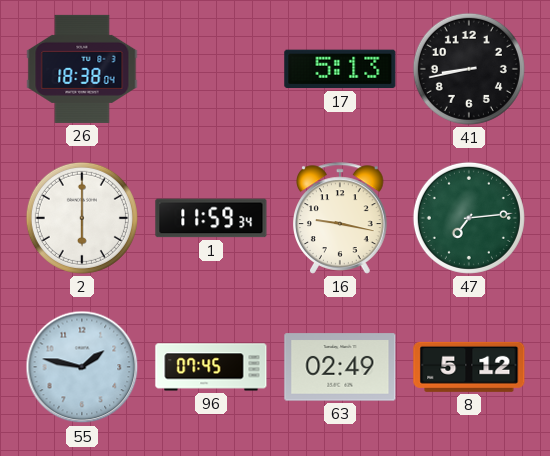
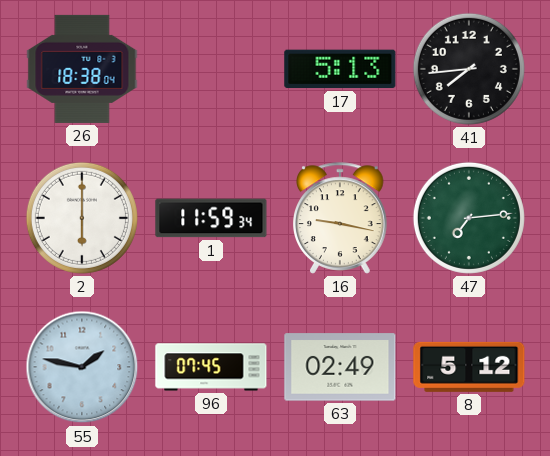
41: 8:43 -> 7:44
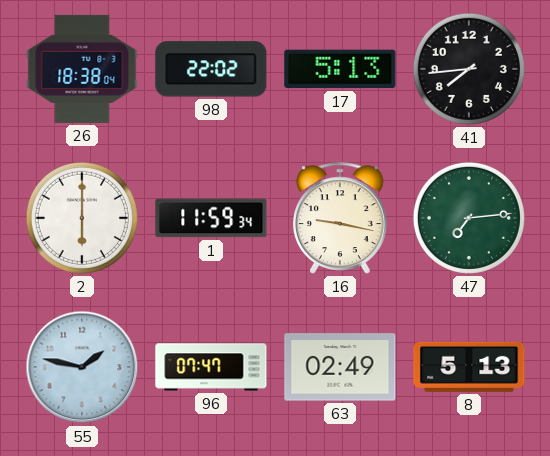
98: none -> 22:02
96: 07:45 -> 07:47
8: 5:12 -> 5:13
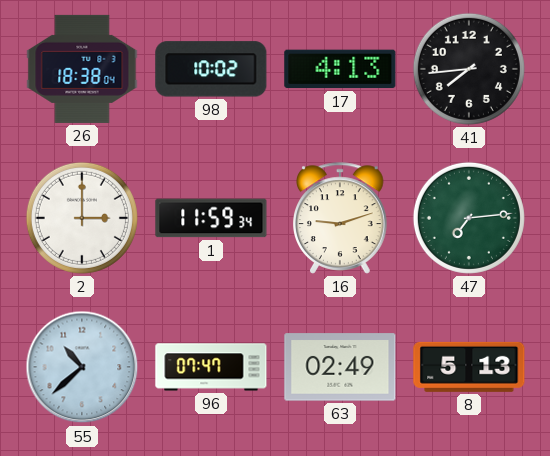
98: 22:02 -> 10:02
17: 5:13 -> 4:13
2: 6:00 -> 3:00
16: 9:17 -> 9:12
55: 1:47 -> 10:38
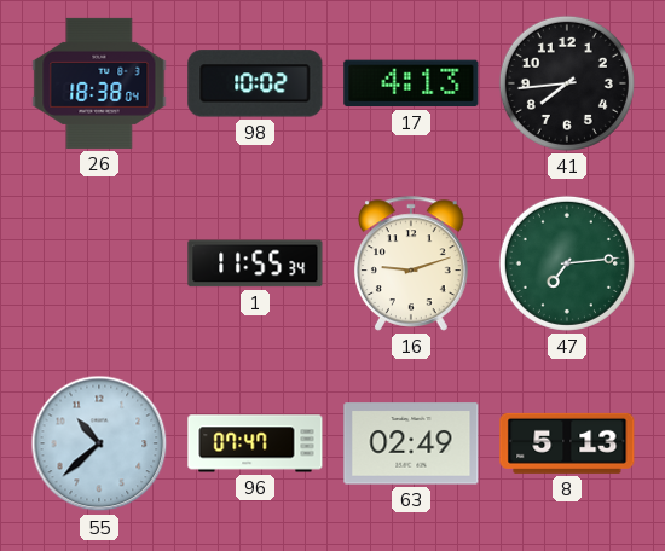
2: 3:00 -> none
1: 11:59 -> 11:55
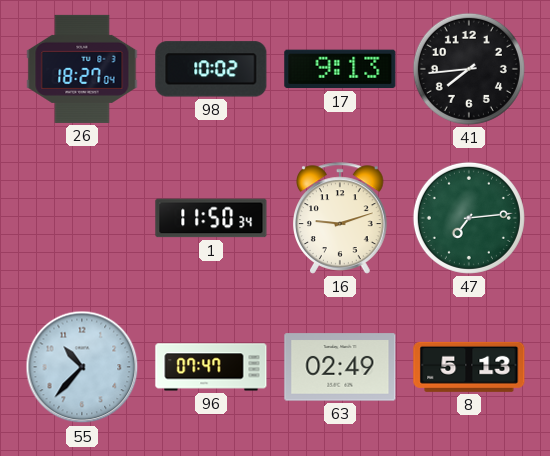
26: 18:38 -> 18:27
17: 4:13 -> 9:13
1: 11:55 -> 11:50
55: 10:38 -> 10:37
